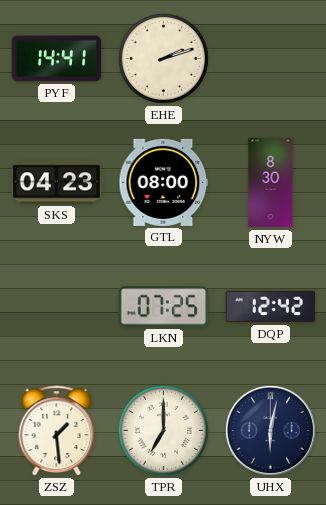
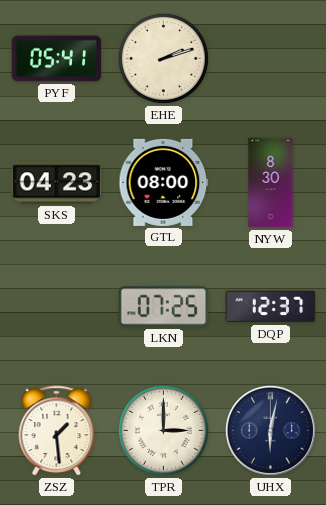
PYF: 14:41 -> 05:41
DQP: 12:42 -> 12:37
TPR: 7:00 -> 3:00
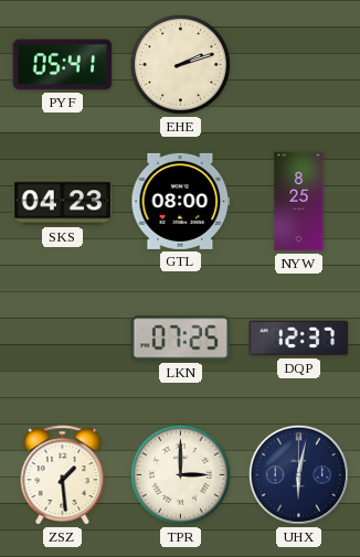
NYW: 8:30 -> 8:25
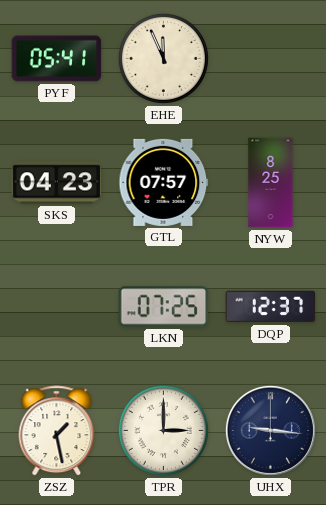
EHE: 2:12 -> 11:56
GTL: 08:00 -> 07:57
ZSZ: 1:29 -> 1:28
UHX: 6:02 -> 9:16
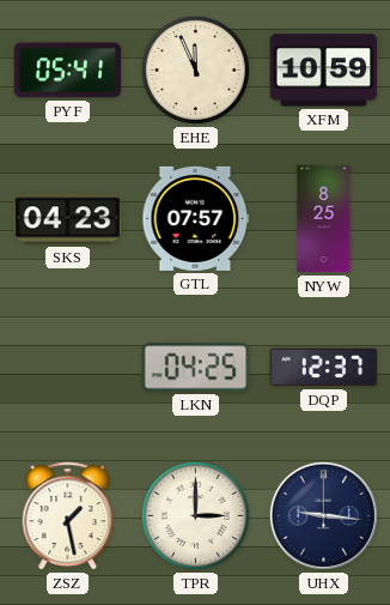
XFM: none -> 10:59
LKN: 07:25 -> 04:25
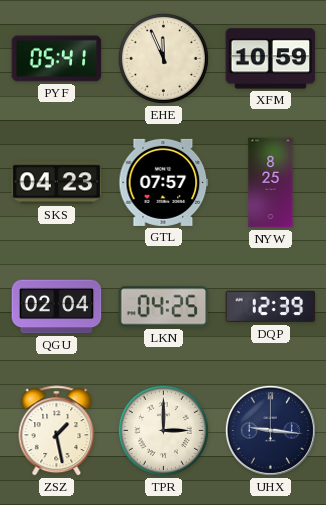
QGU: none -> 02:04
DQP: 12:37 -> 12:39
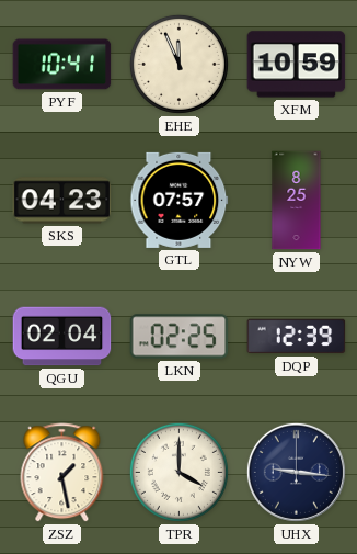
PYF: 05:41 -> 10:41
LKN: 04:25 -> 02:25
TPR: 3:00 -> 4:00
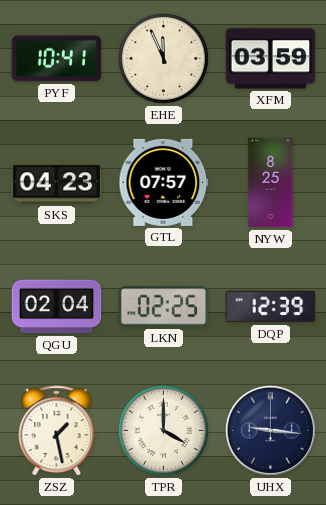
XFM: 10:59 -> 03:59
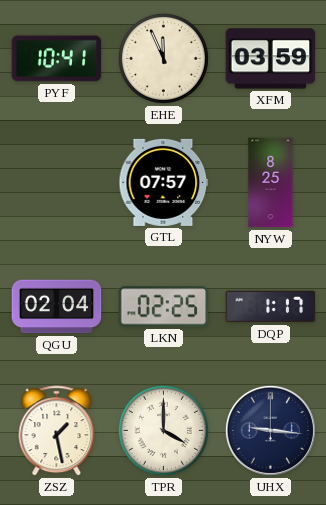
SKS: 04:23 -> none
DQP: 12:39 -> 1:17
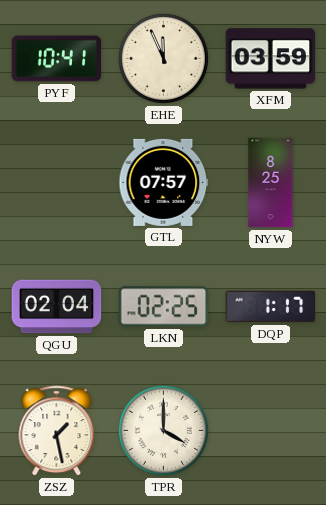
UHX: 9:16 -> none
